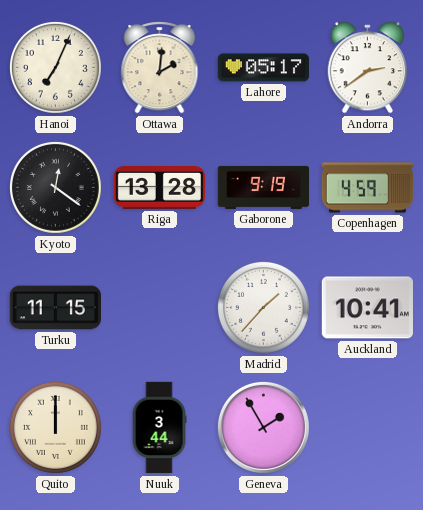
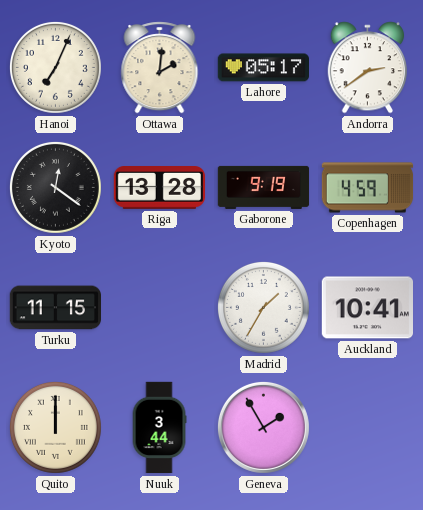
Madrid: 1:37 -> 1:35
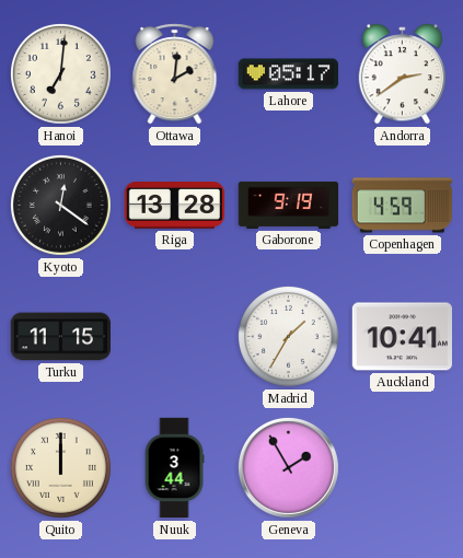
Hanoi: 7:04 -> 7:01
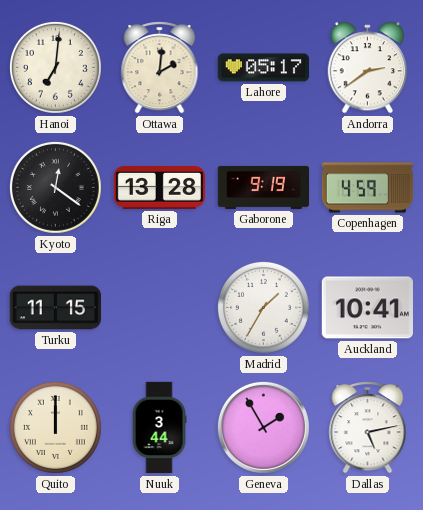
Dallas: none -> 5:13
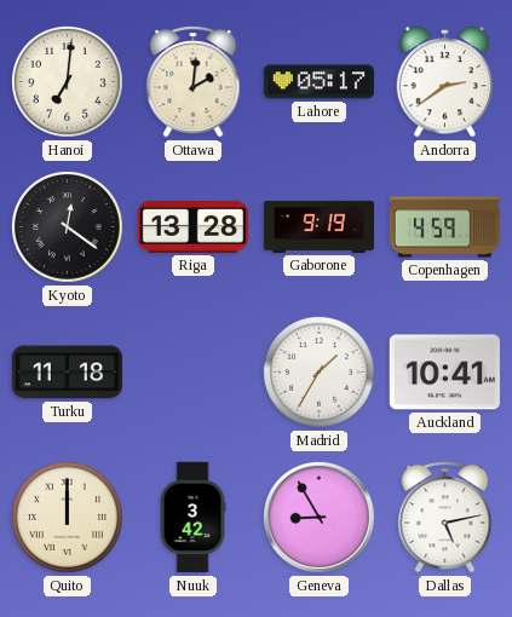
Turku: 11:15 -> 11:18
Nuuk: 3:44 -> 3:42
Geneva: 1:55 -> 8:55
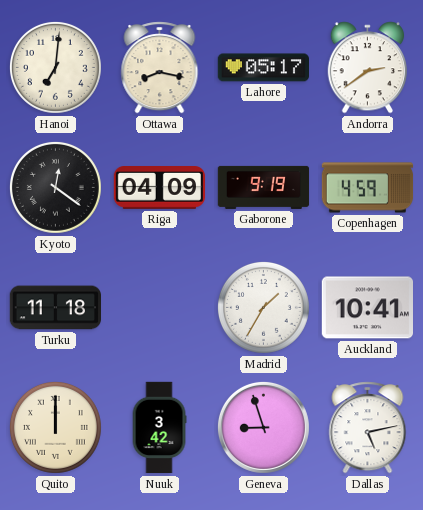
Ottawa: 2:01 -> 8:17
Riga: 13:28 -> 04:09
Geneva: 8:55 -> 8:57
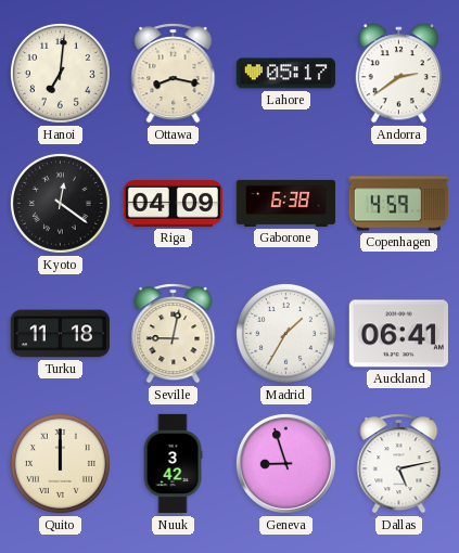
Gaborone: 9:19 -> 6:38
Seville: none -> 9:02
Auckland: 10:41 -> 06:41
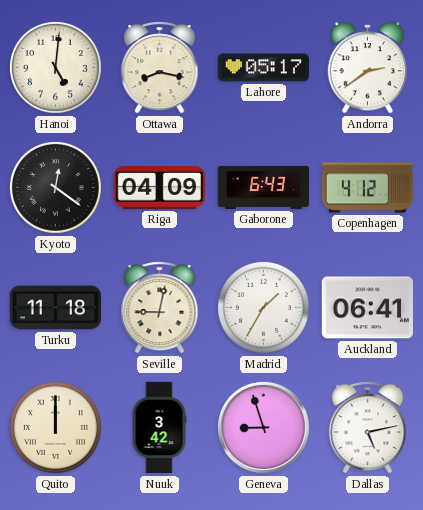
Hanoi: 7:01 -> 5:01
Gaborone: 6:38 -> 6:43
Copenhagen: 4:59 -> 4:12
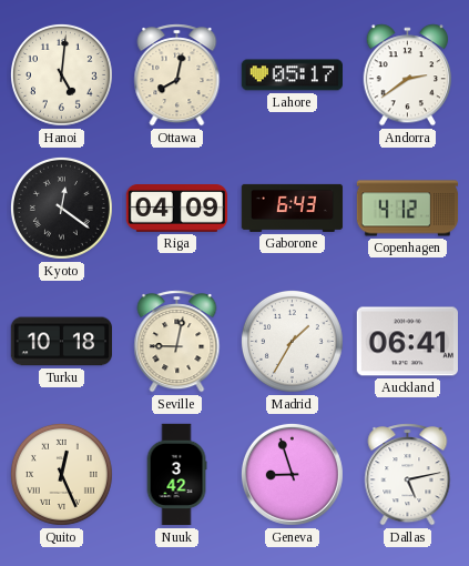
Ottawa: 8:17 -> 8:02
Turku: 11:18 -> 10:18
Quito: 12:00 -> 12:26
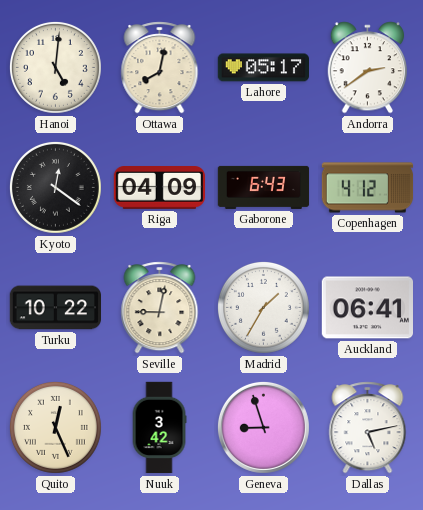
Turku: 10:18 -> 10:22
